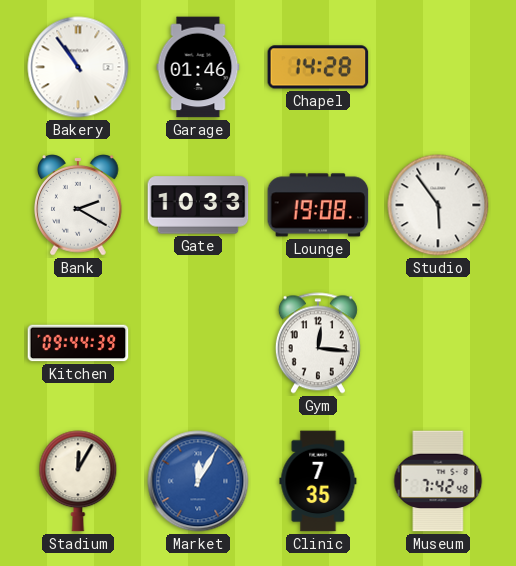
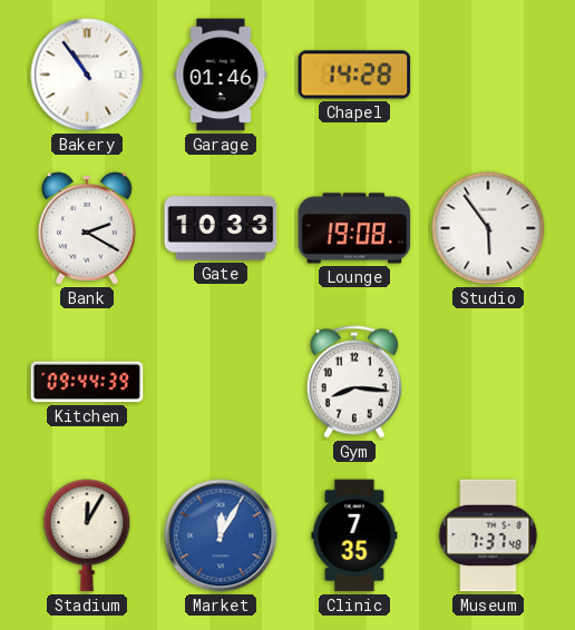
Gym: 12:16 -> 8:16
Museum: 7:42 -> 7:37
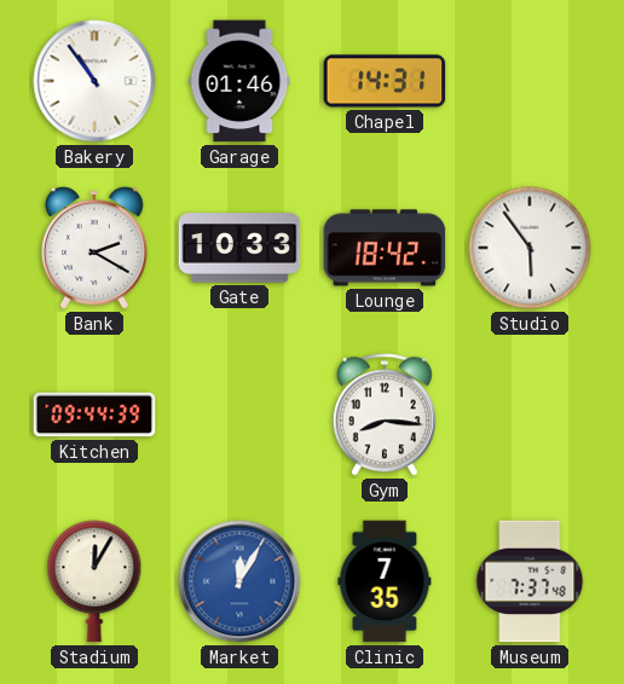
Chapel: 14:28 -> 14:31
Lounge: 19:08 -> 18:42
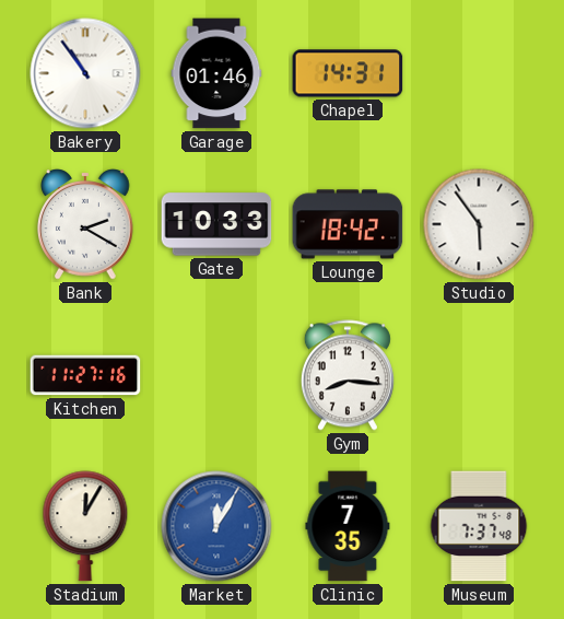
Kitchen: 09:44 -> 11:27
